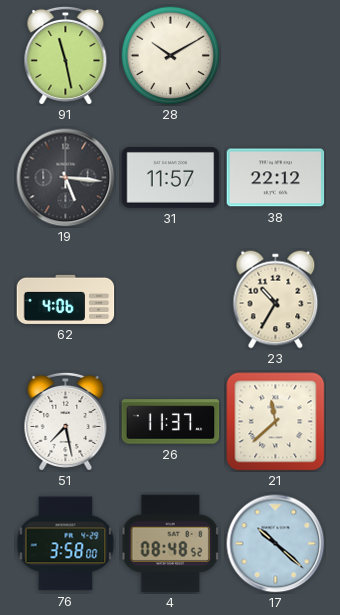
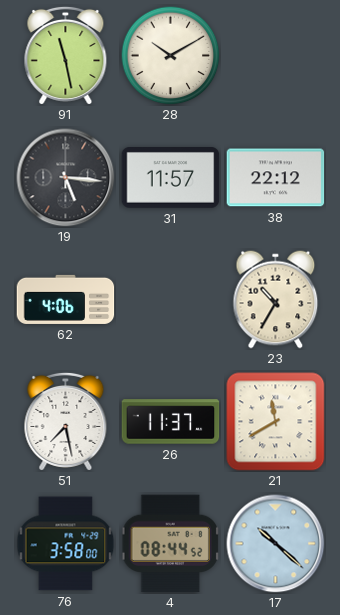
21: 11:38 -> 11:40
4: 08:48 -> 08:44
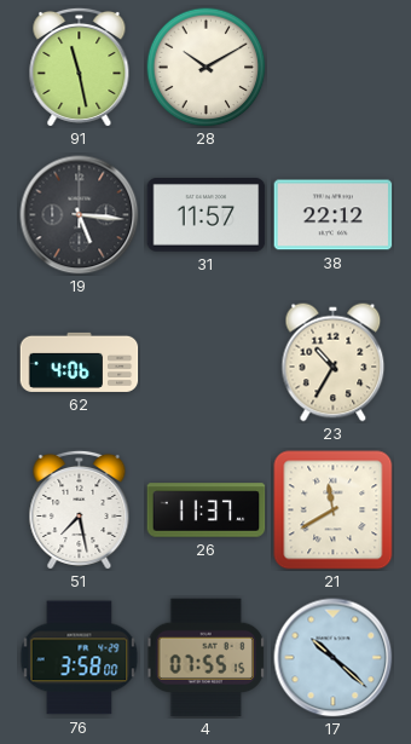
4: 08:44 -> 07:55
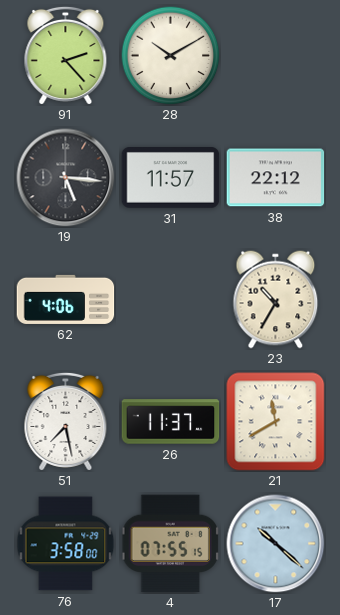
91: 11:28 -> 2:23
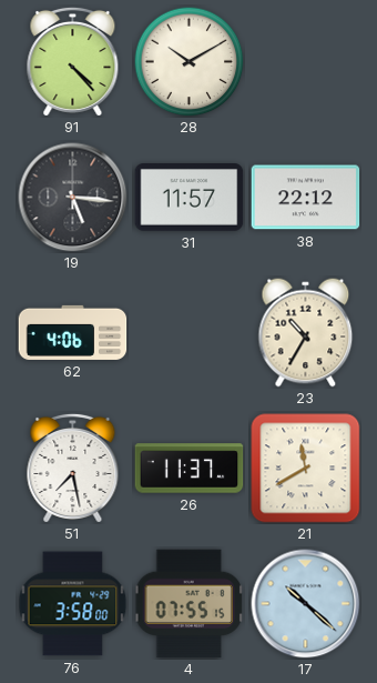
91: 2:23 -> 4:23
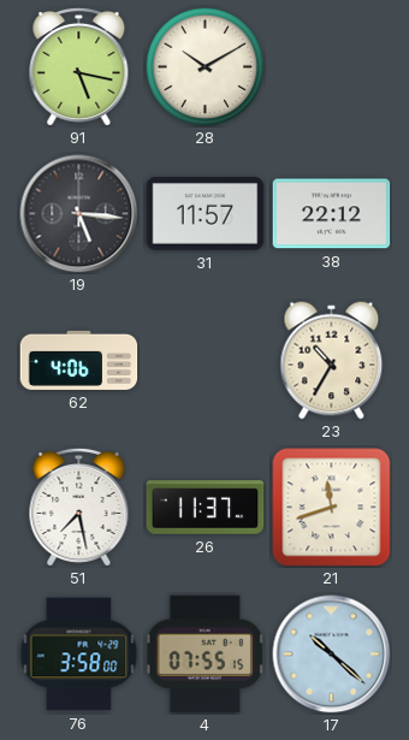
91: 4:23 -> 5:17
21: 11:40 -> 11:42
